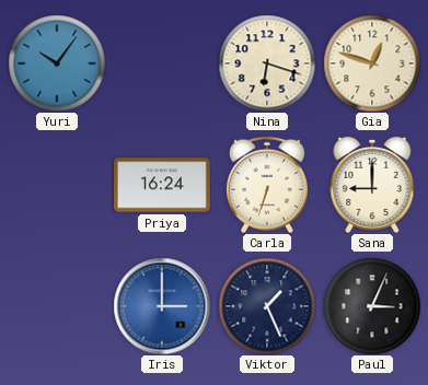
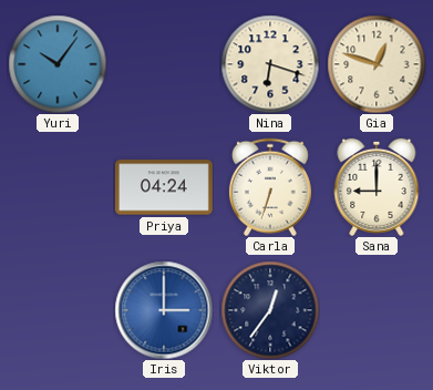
Priya: 16:24 -> 04:24
Viktor: 1:26 -> 12:36
Paul: 3:04 -> none
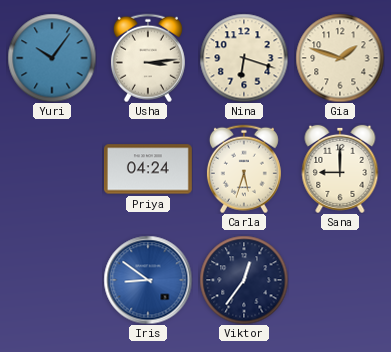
Usha: none -> 3:14
Gia: 12:48 -> 1:48
Carla: 6:33 -> 5:33
Iris: 3:00 -> 8:51
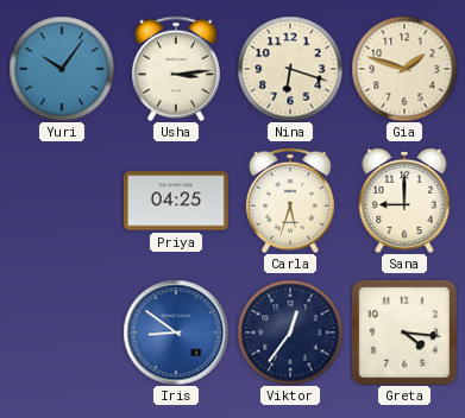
Priya: 04:24 -> 04:25
Greta: none -> 4:16
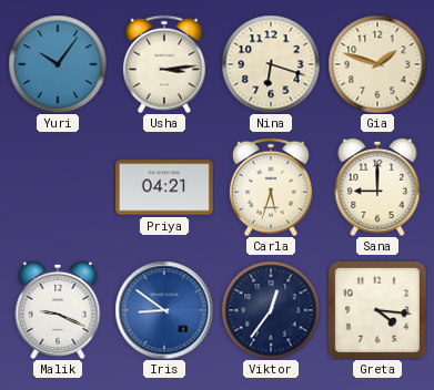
Priya: 04:25 -> 04:21
Malik: none -> 9:19
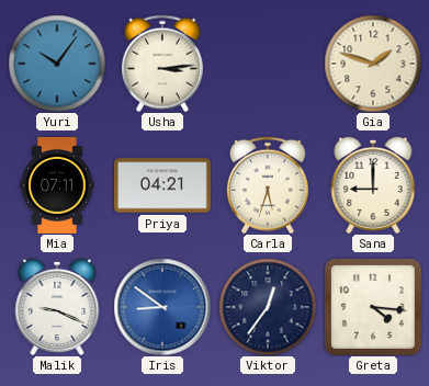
Nina: 6:18 -> none
Mia: none -> 07:11
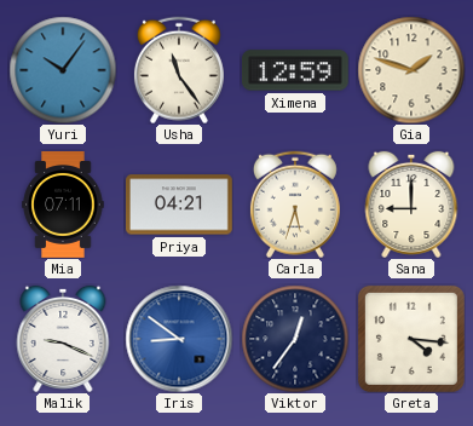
Usha: 3:14 -> 11:24
Ximena: none -> 12:59
